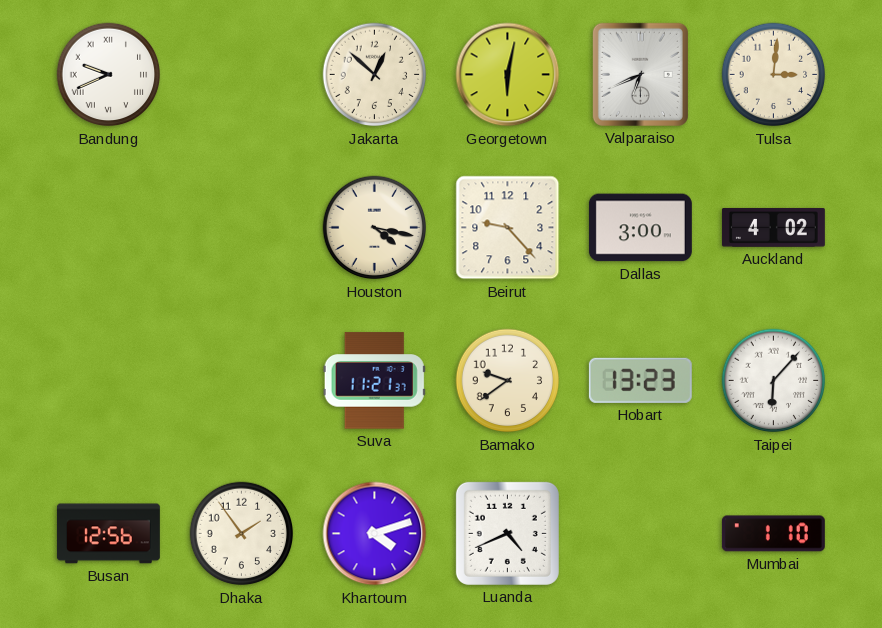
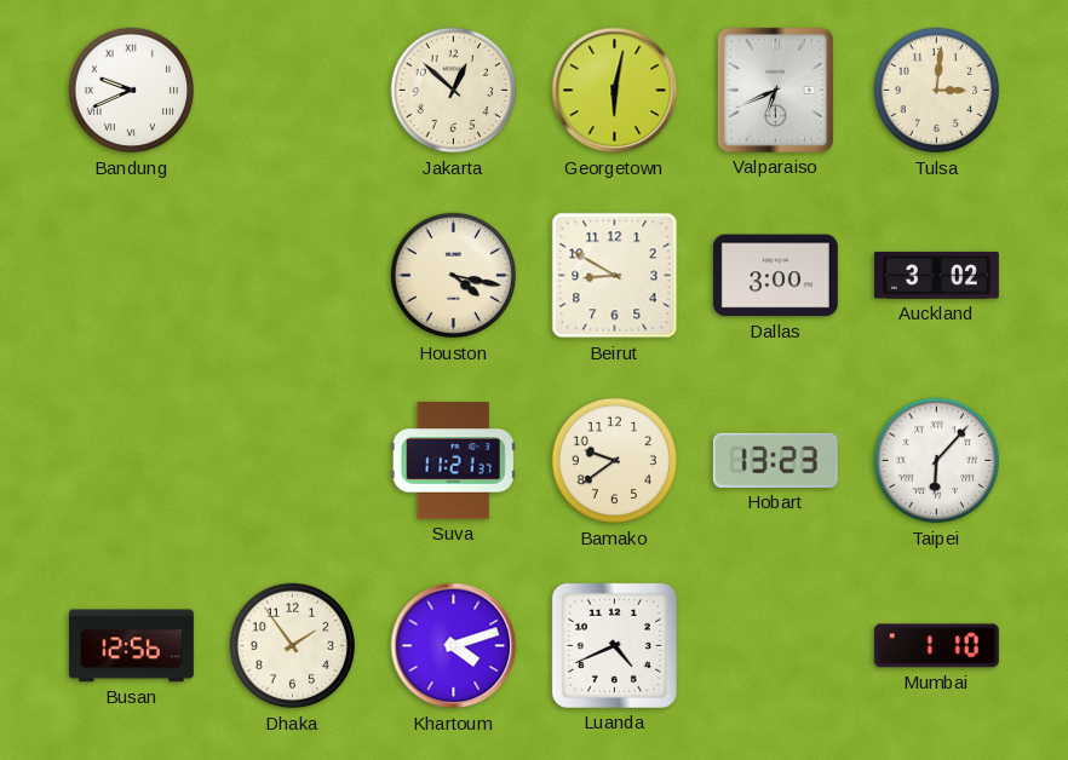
Beirut: 9:23 -> 8:50
Auckland: 4:02 -> 3:02
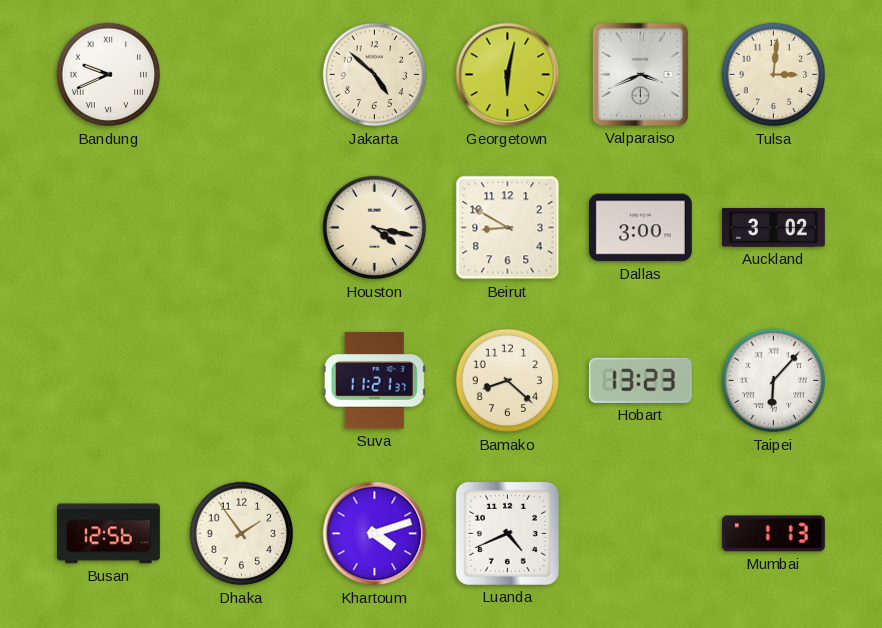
Jakarta: 12:52 -> 4:52
Valparaiso: 6:41 -> 3:41
Bamako: 9:39 -> 8:22
Mumbai: 1:10 -> 1:13
